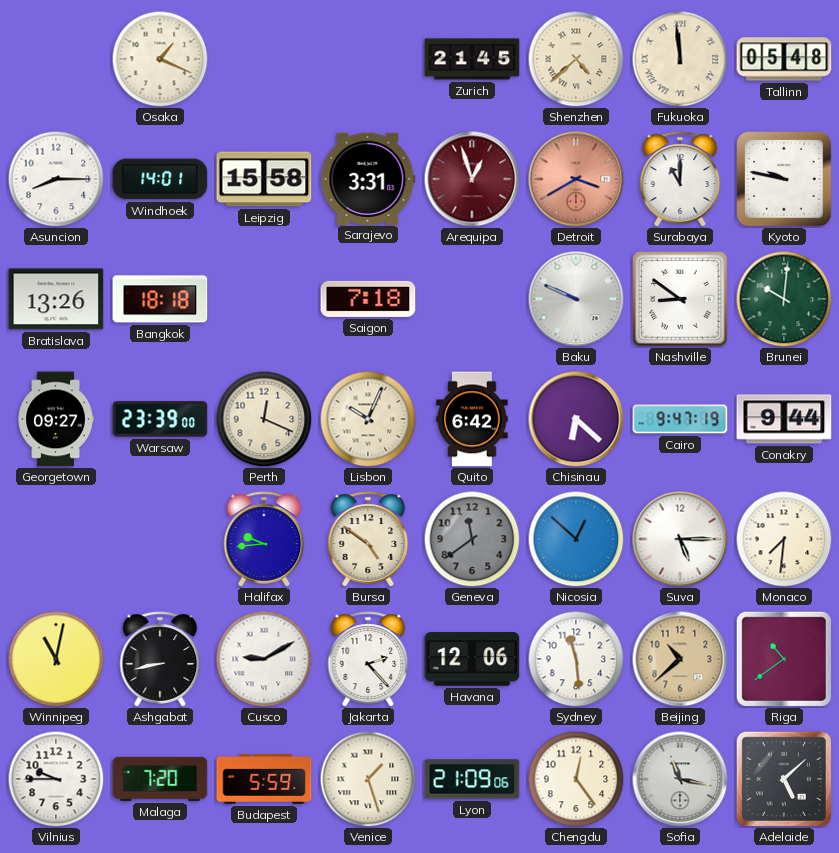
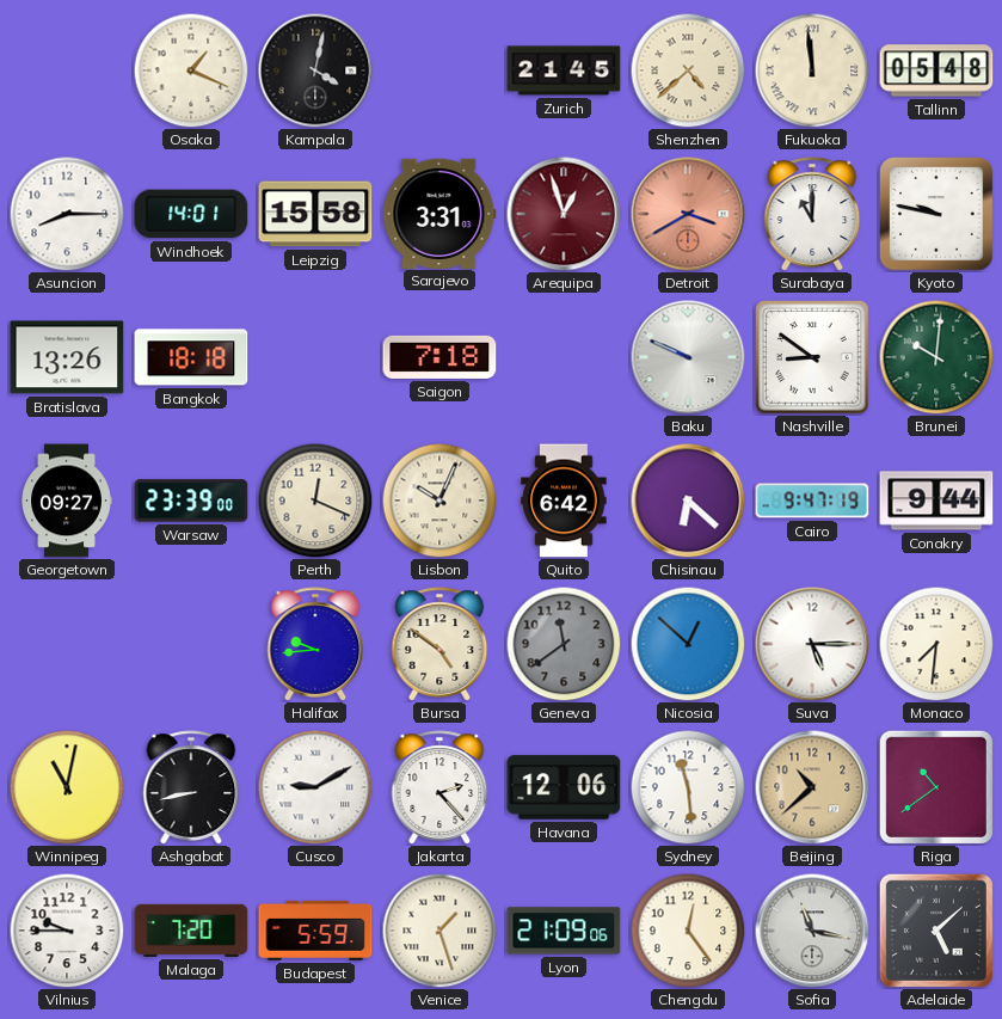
Kampala: none -> 4:02
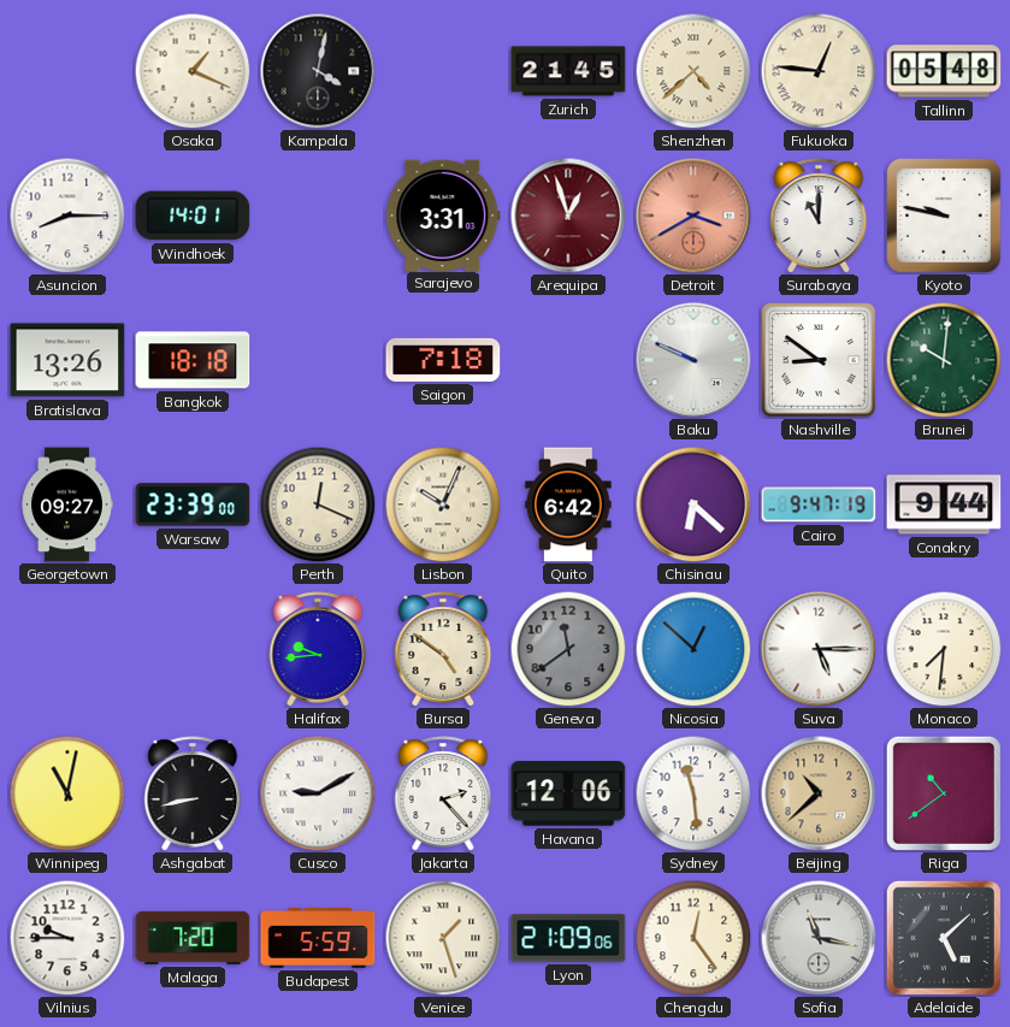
Fukuoka: 11:59 -> 12:46
Leipzig: 15:58 -> none
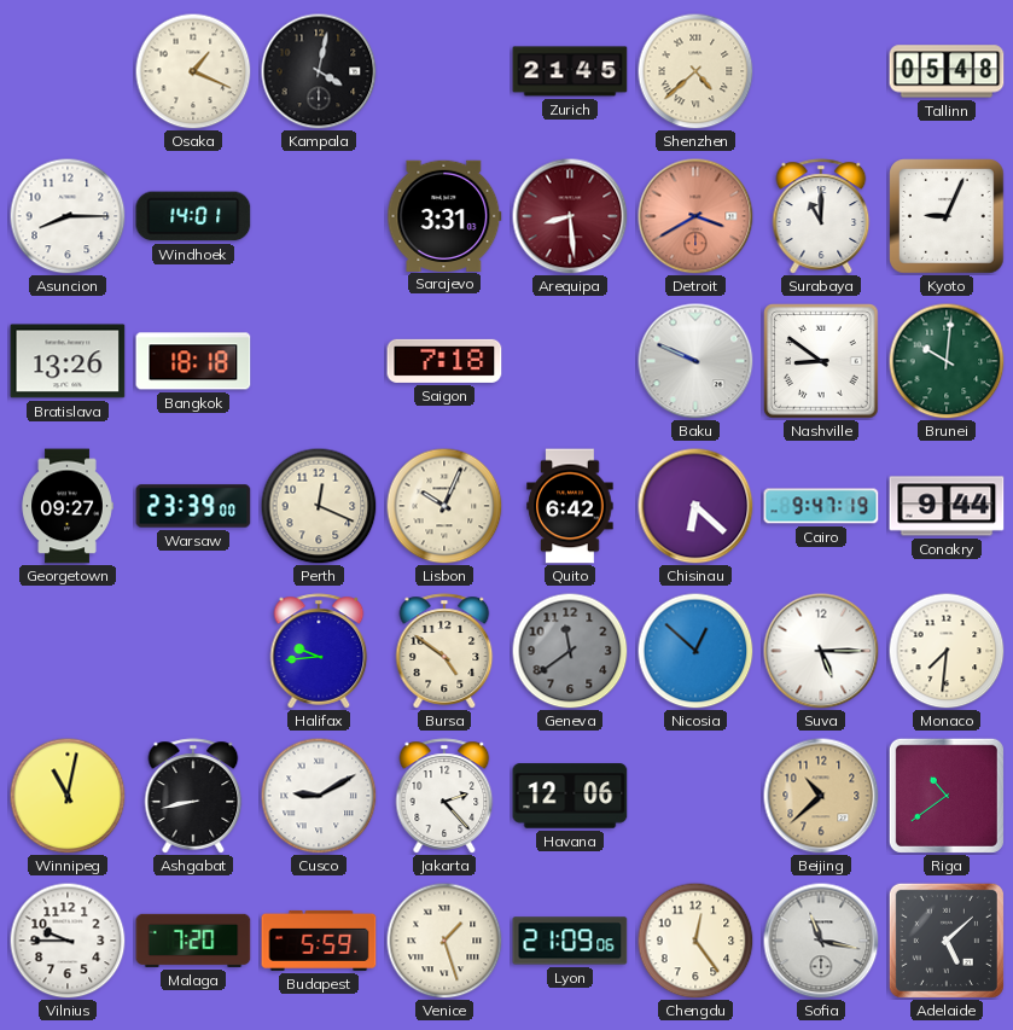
Fukuoka: 12:46 -> none
Arequipa: 12:57 -> 8:29
Kyoto: 9:47 -> 9:04
Sydney: 11:29 -> none
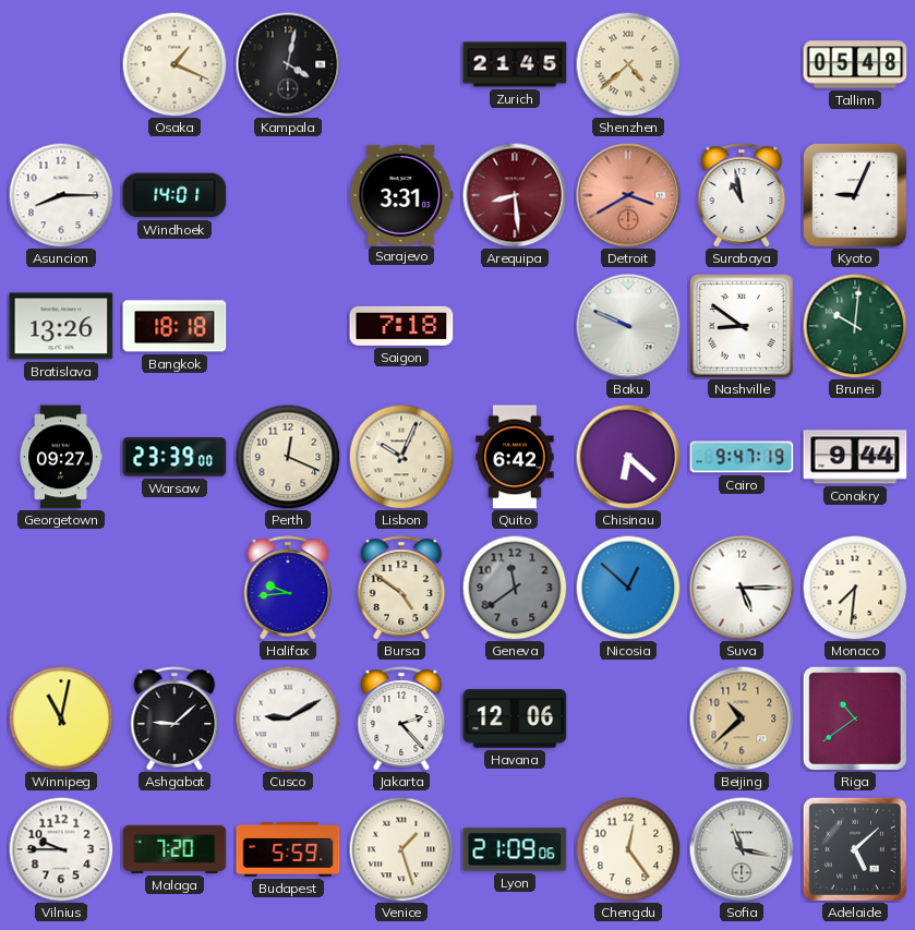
Surabaya: 11:00 -> 10:58
Ashgabat: 8:43 -> 9:08
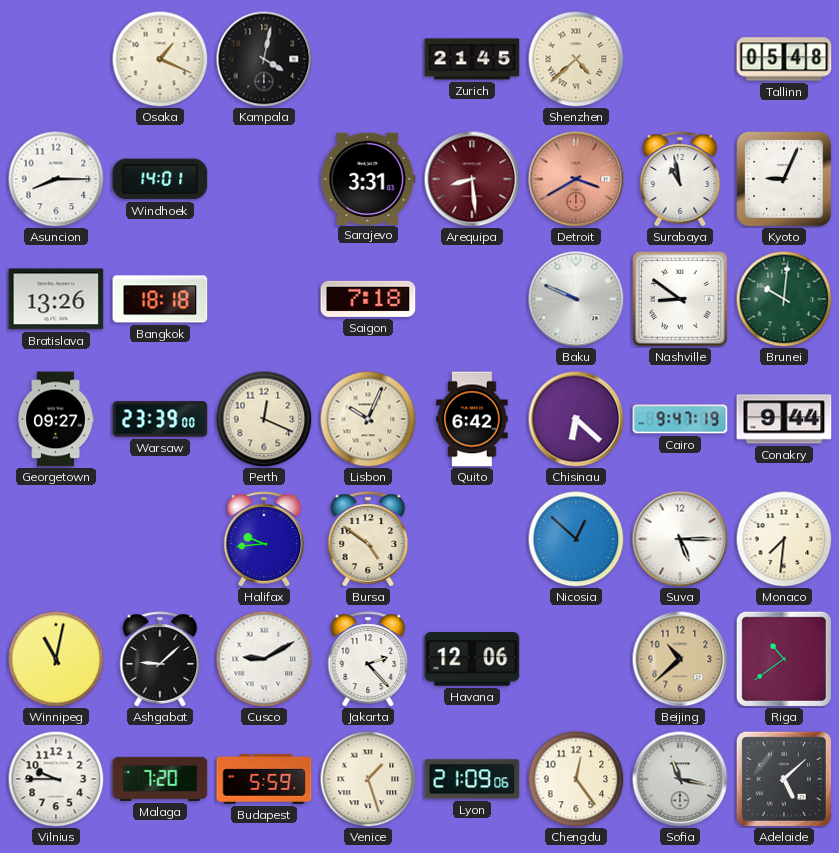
Geneva: 11:39 -> none
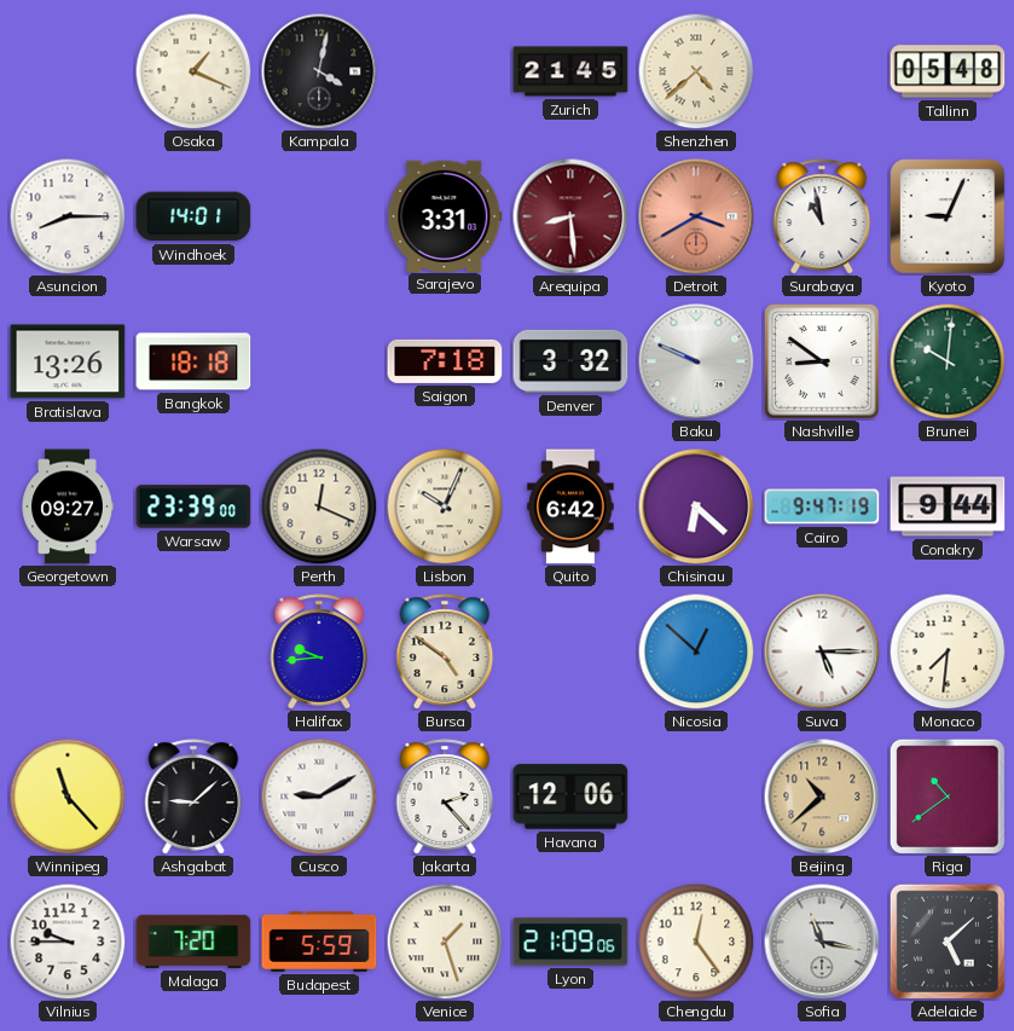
Denver: none -> 3:32
Winnipeg: 11:02 -> 11:23
